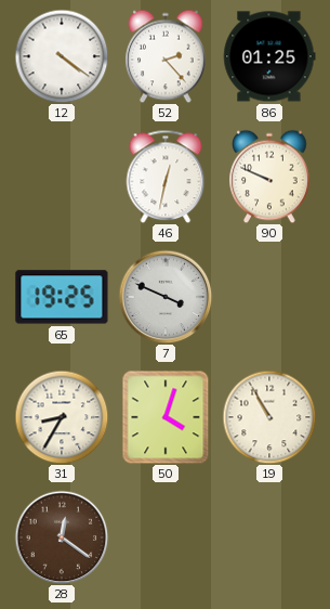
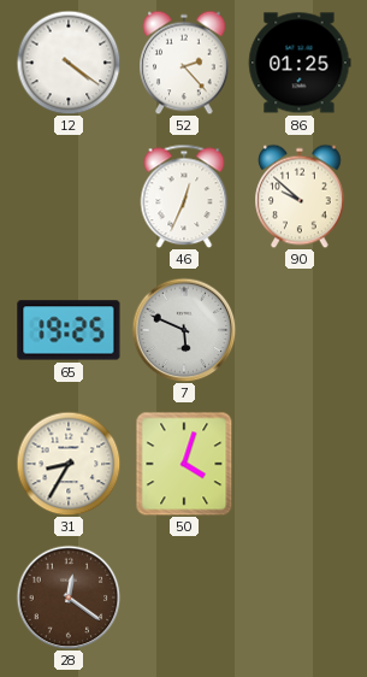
46: 12:32 -> 12:34
90: 9:49 -> 9:52
7: 3:49 -> 5:49
19: 10:55 -> none
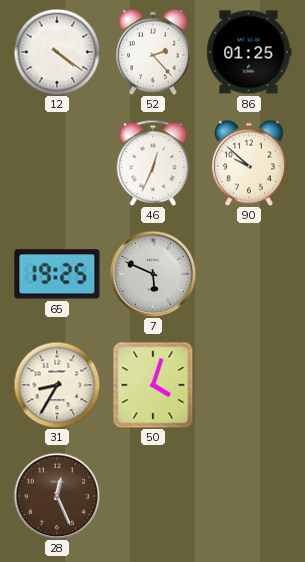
28: 12:21 -> 12:26
